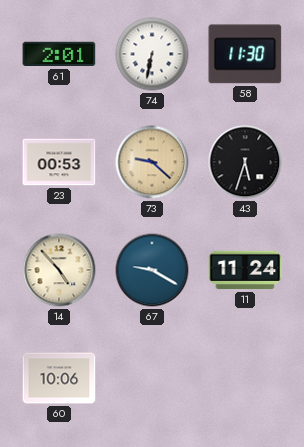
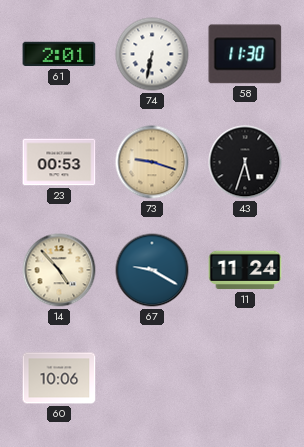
73: 9:22 -> 9:18
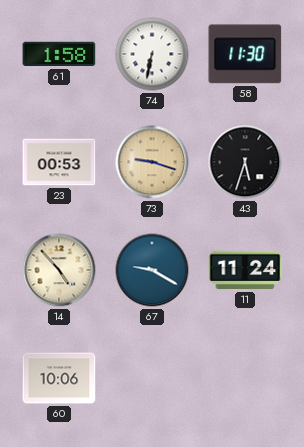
61: 2:01 -> 1:58
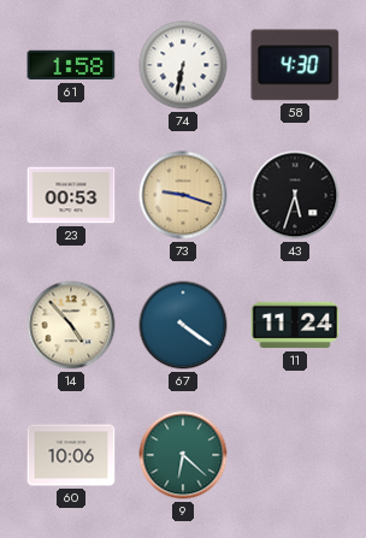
58: 11:30 -> 4:30
67: 9:20 -> 4:21
9: none -> 6:22
